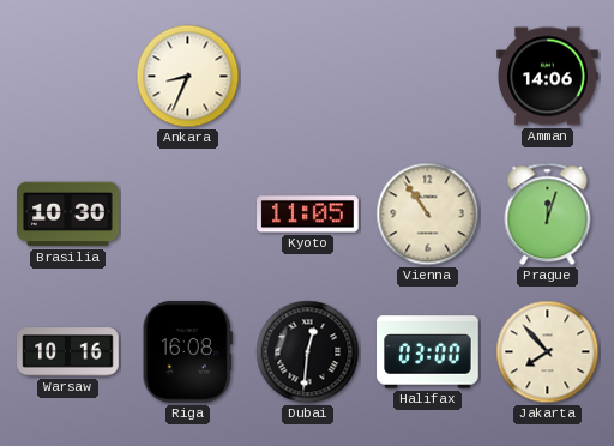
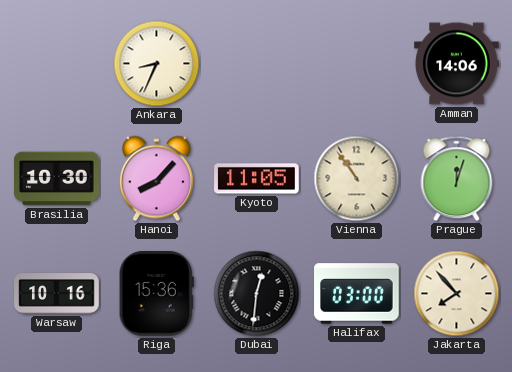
Hanoi: none -> 8:07
Riga: 16:08 -> 15:36
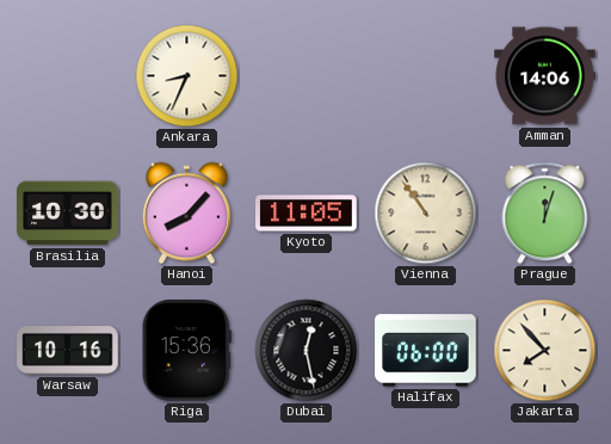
Dubai: 12:31 -> 12:28
Halifax: 03:00 -> 06:00
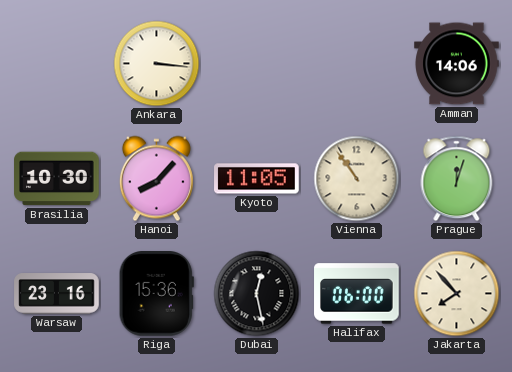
Ankara: 8:34 -> 3:16
Warsaw: 10:16 -> 23:16
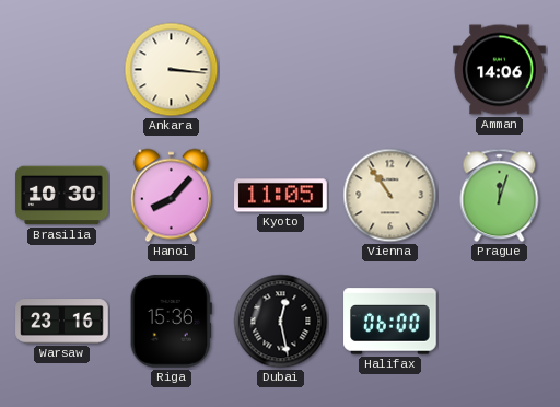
Jakarta: 7:53 -> none
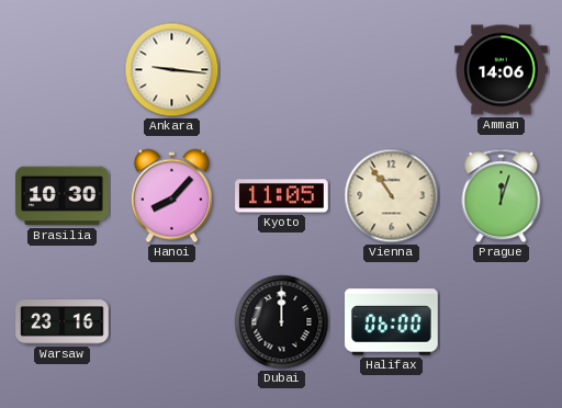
Ankara: 3:16 -> 9:16
Riga: 15:36 -> none
Dubai: 12:28 -> 12:00
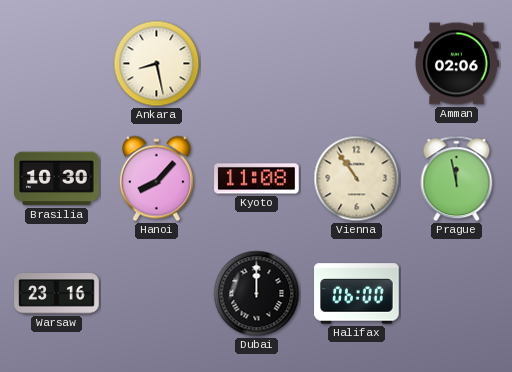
Ankara: 9:16 -> 8:28
Amman: 14:06 -> 02:06
Kyoto: 11:05 -> 11:08
Prague: 12:03 -> 11:58
